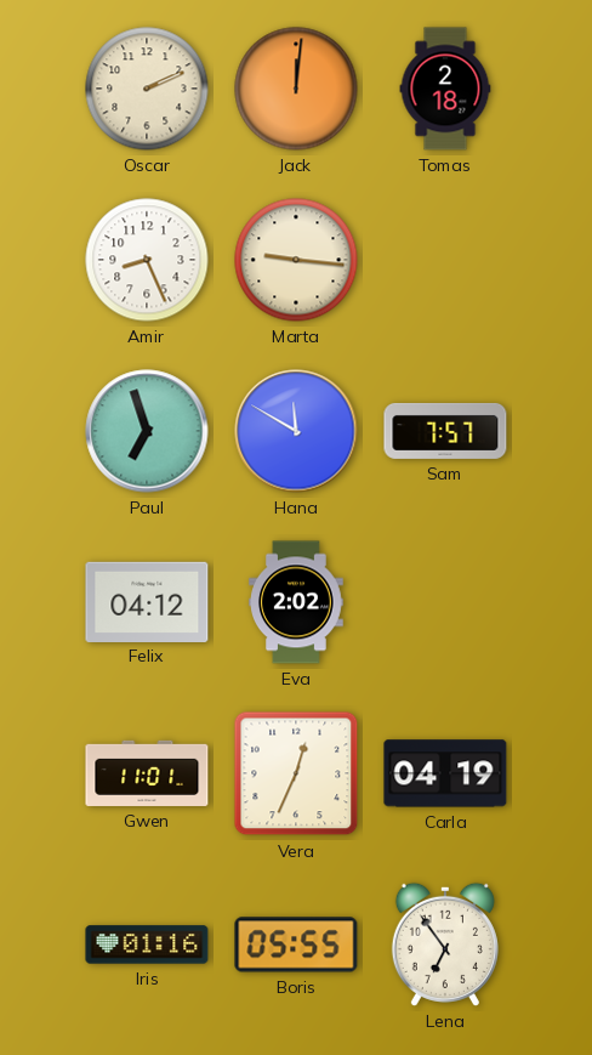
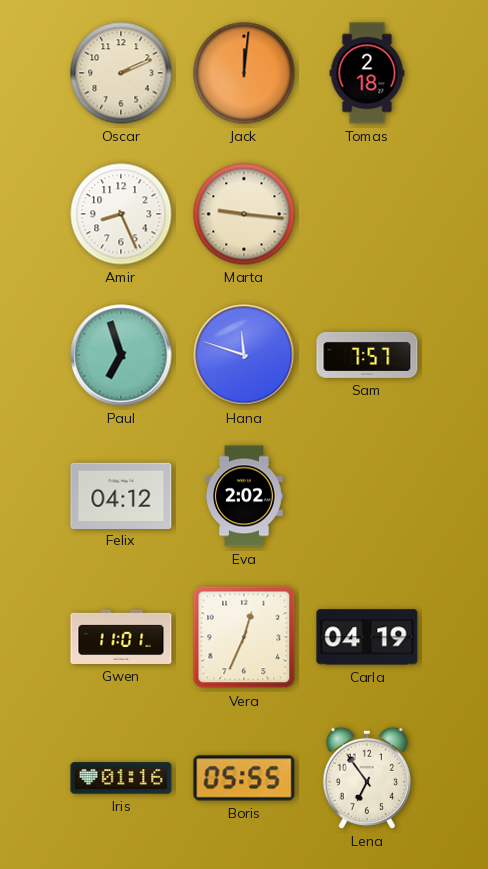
Hana: 11:50 -> 11:48
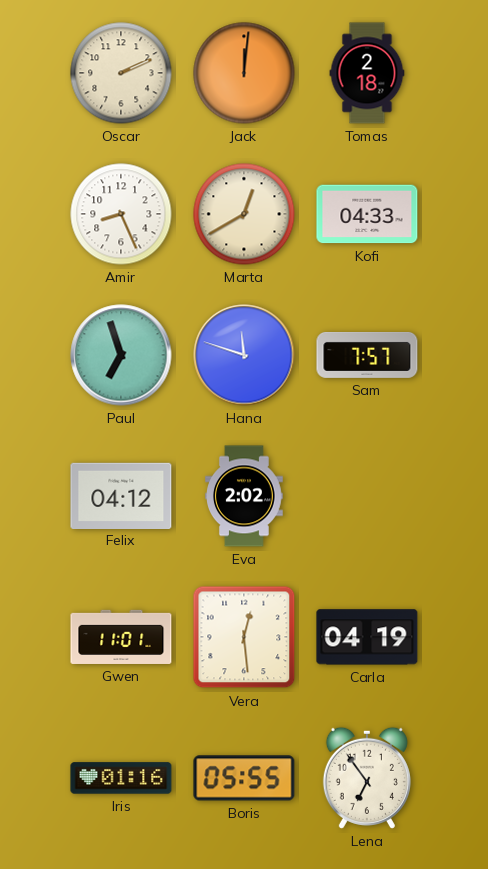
Marta: 9:16 -> 12:40
Kofi: none -> 04:33
Vera: 12:34 -> 12:29
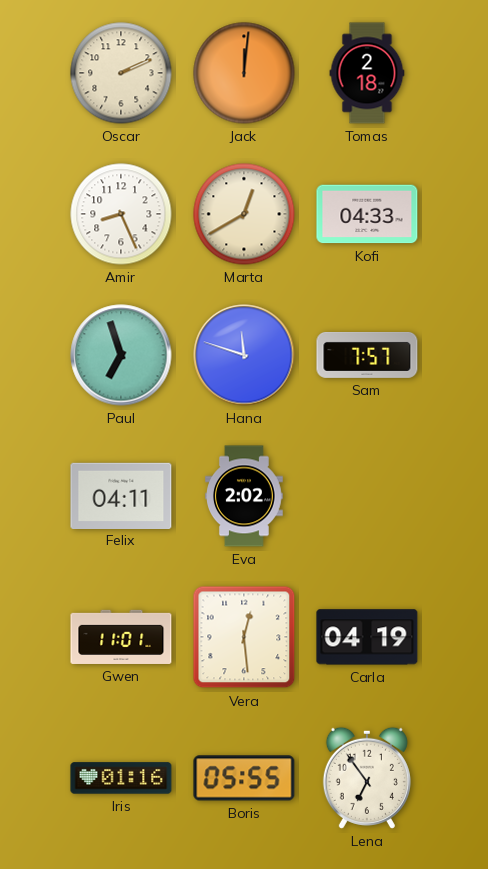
Felix: 04:12 -> 04:11
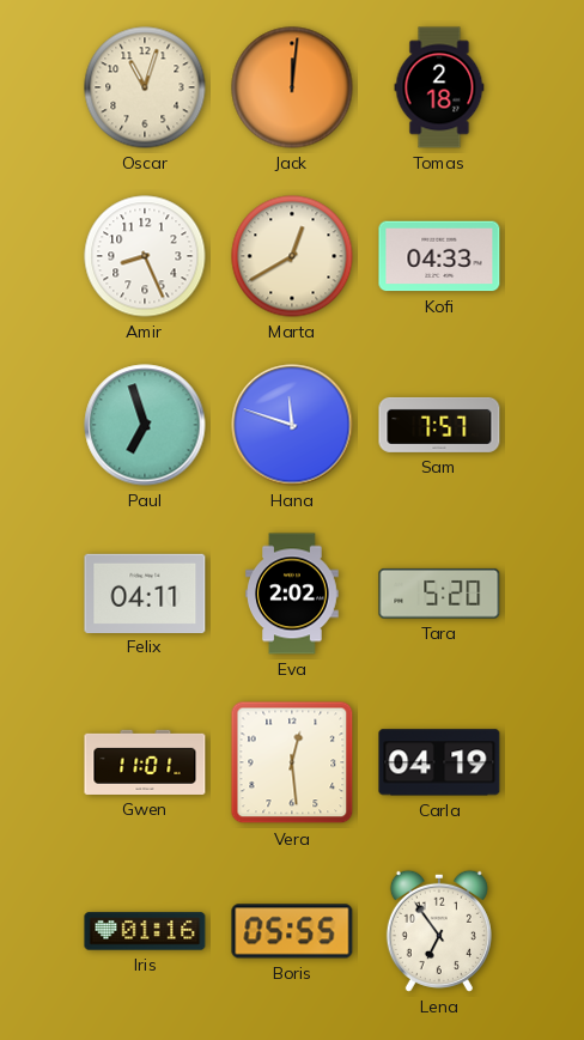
Oscar: 2:11 -> 11:03
Tara: none -> 5:20
